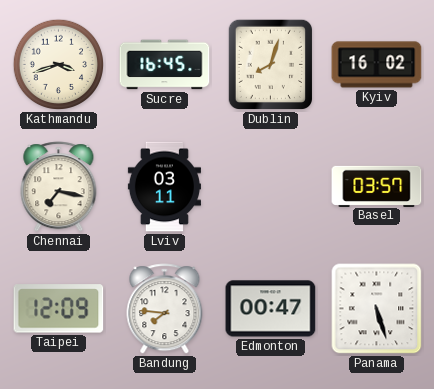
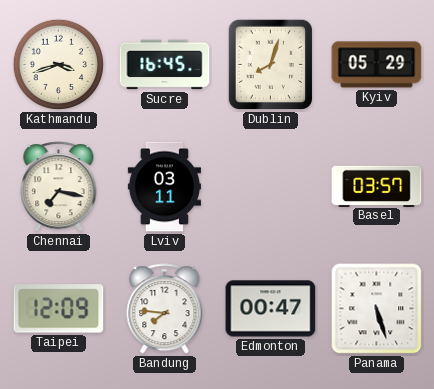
Kyiv: 16:02 -> 05:29
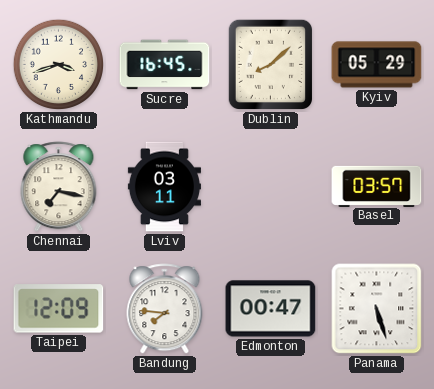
Dublin: 8:03 -> 8:08
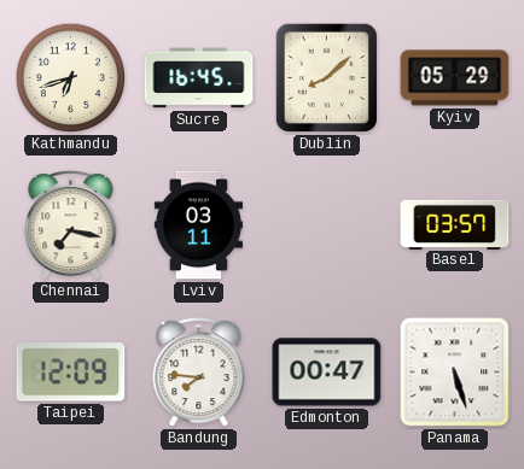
Kathmandu: 3:42 -> 6:42
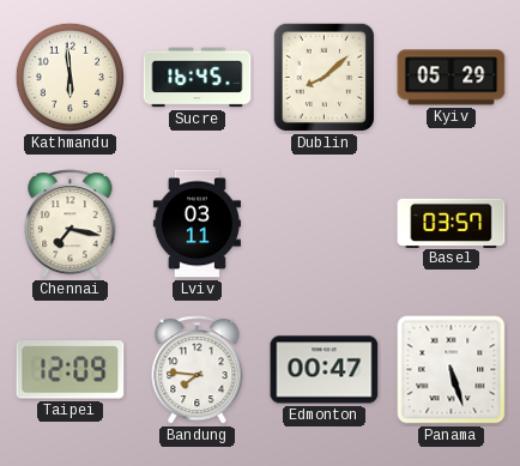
Kathmandu: 6:42 -> 5:59
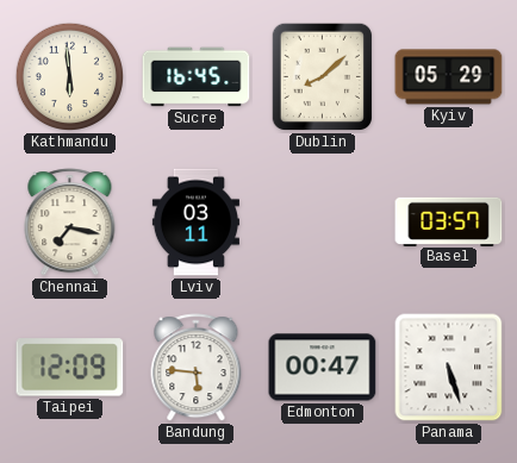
Bandung: 7:46 -> 5:46
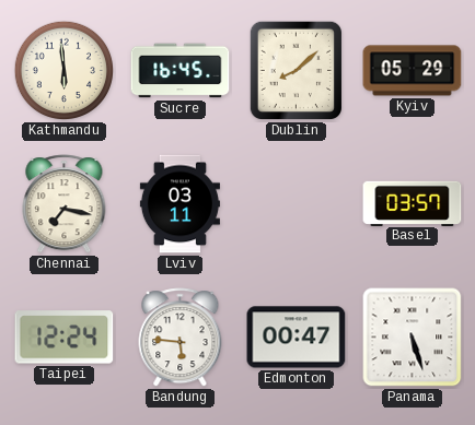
Taipei: 12:09 -> 12:24
